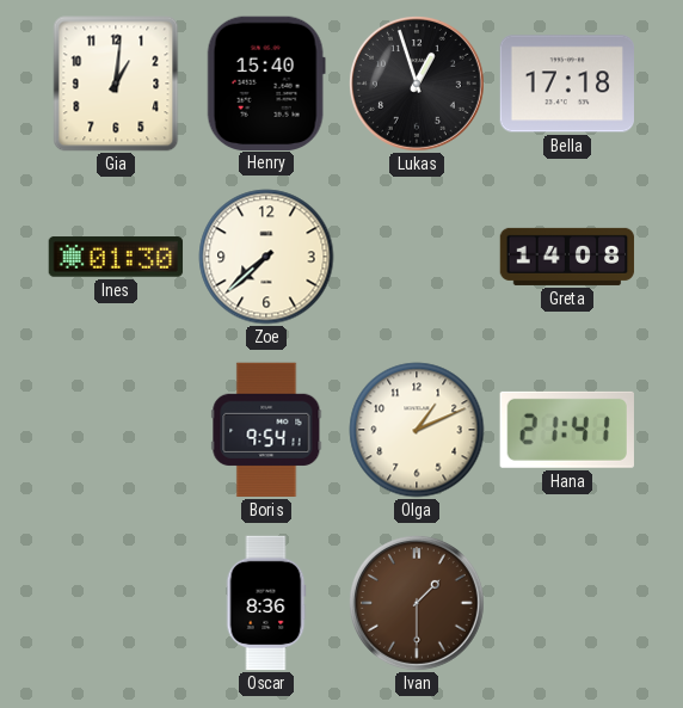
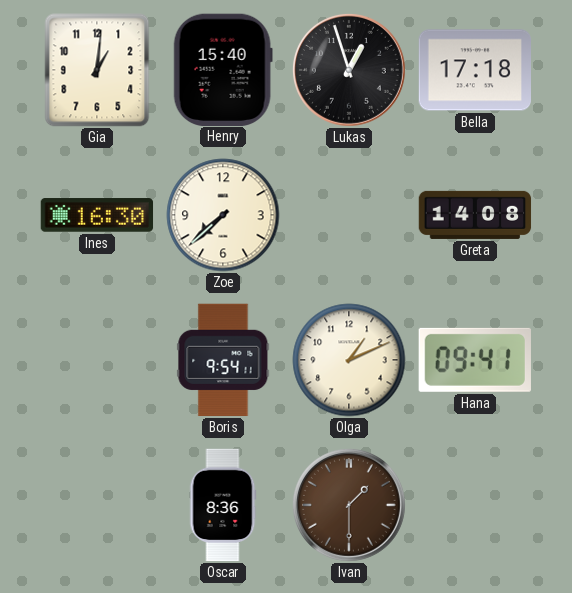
Ines: 01:30 -> 16:30
Hana: 21:41 -> 09:41
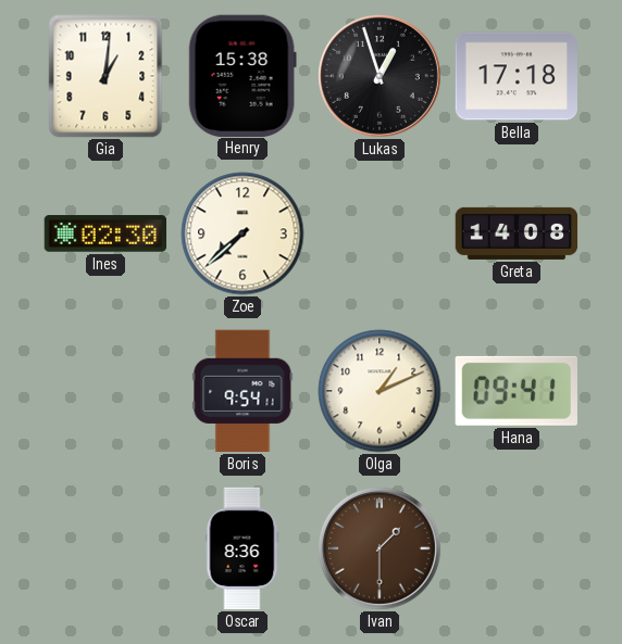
Henry: 15:40 -> 15:38
Ines: 16:30 -> 02:30
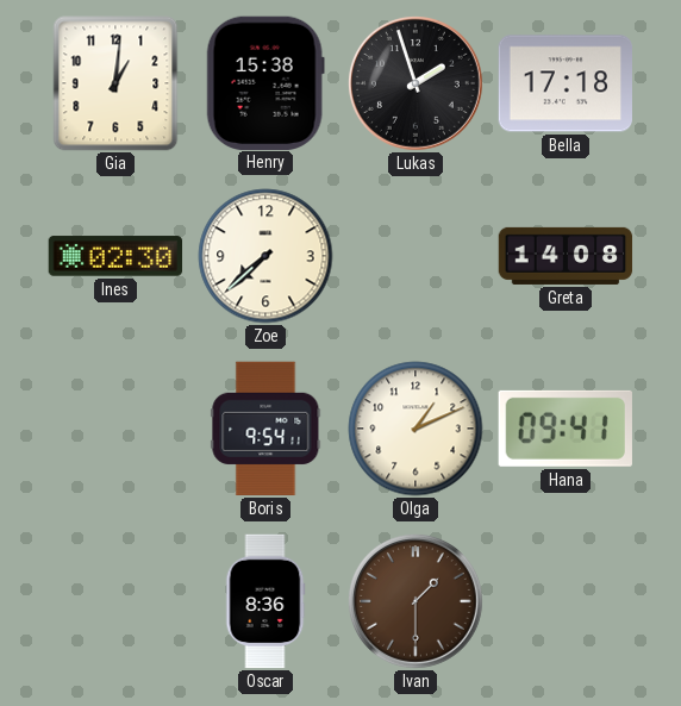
Lukas: 12:57 -> 1:57
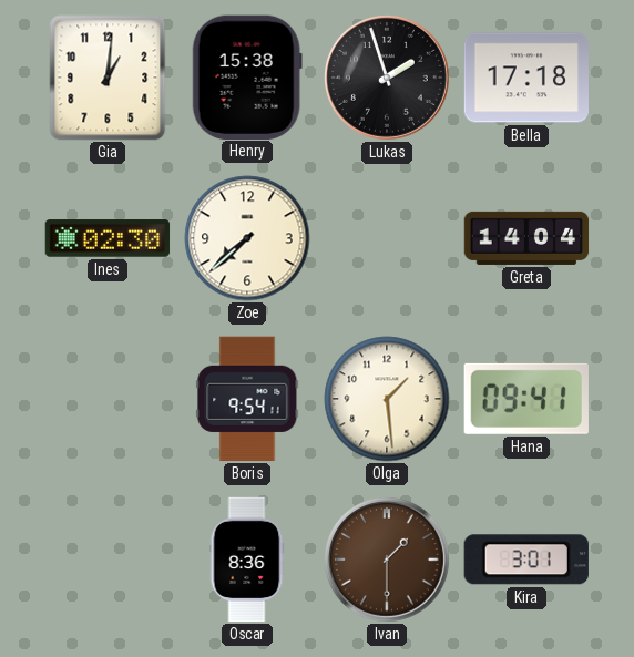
Greta: 14:08 -> 14:04
Olga: 1:11 -> 1:29
Kira: none -> 3:01
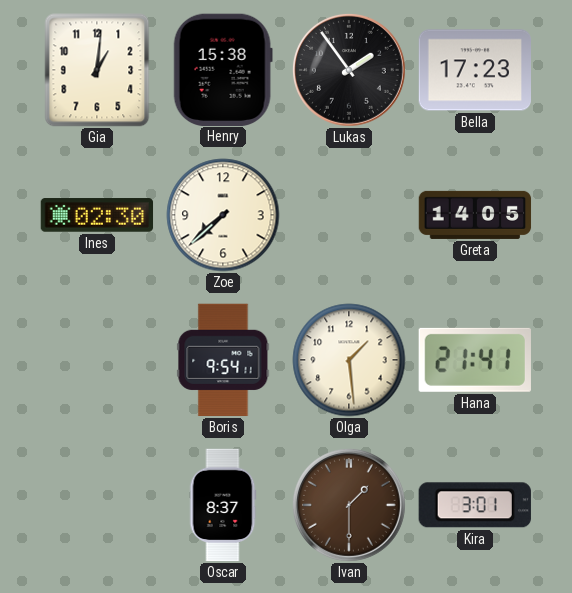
Lukas: 1:57 -> 1:54
Bella: 17:18 -> 17:23
Greta: 14:04 -> 14:05
Hana: 09:41 -> 21:41
Oscar: 8:36 -> 8:37
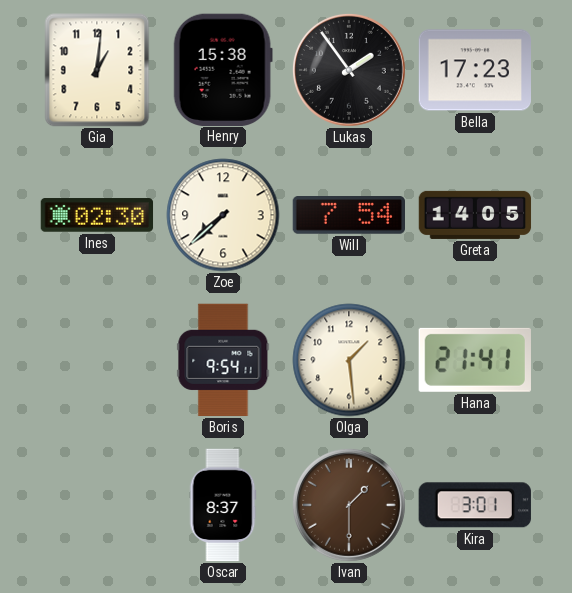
Will: none -> 7:54
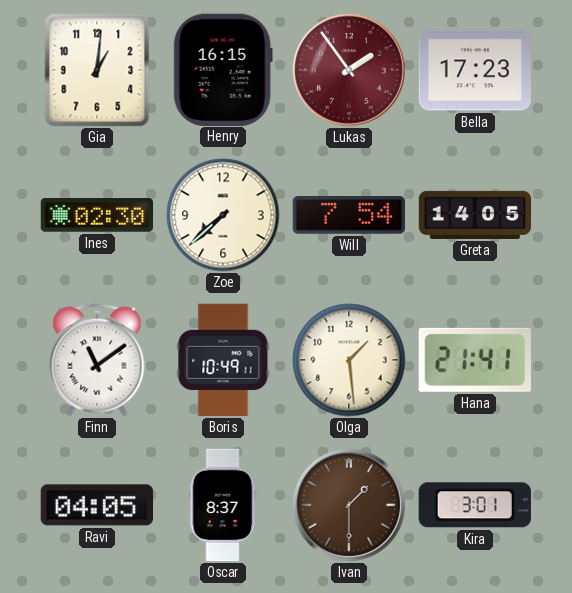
Henry: 15:38 -> 16:15
Lukas dial: black -> burgundy
Finn: none -> 11:09
Boris: 9:54 -> 10:49
Ravi: none -> 04:05
